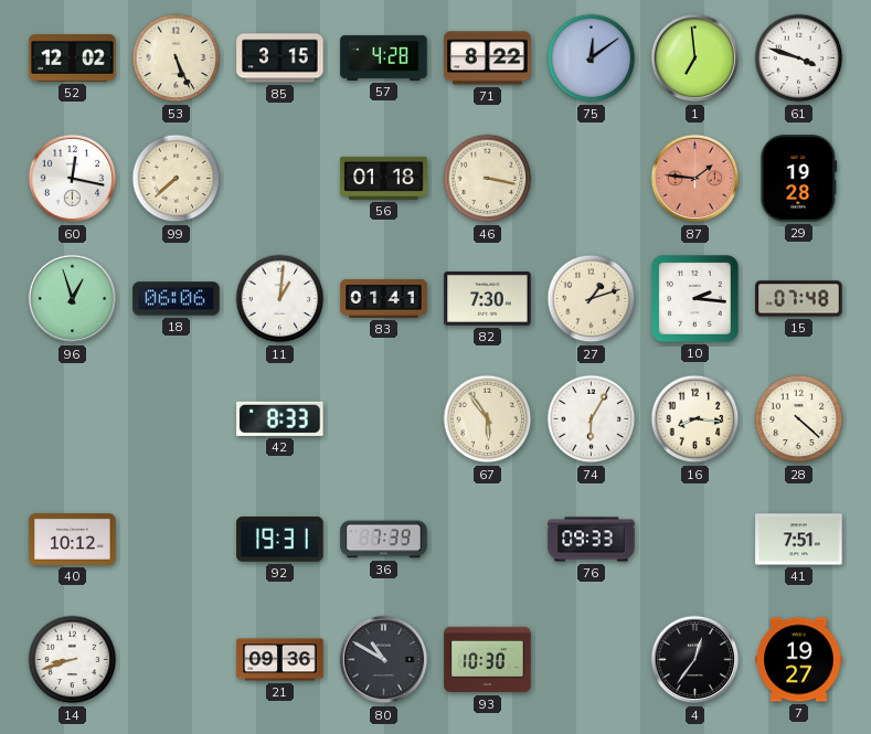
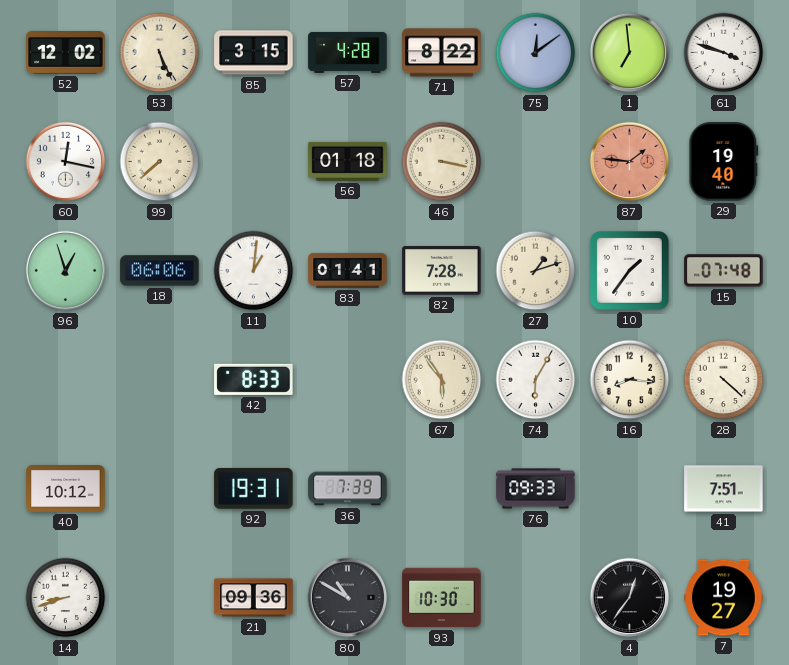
29: 19:28 -> 19:40
82: 7:30 -> 7:28
10: 2:16 -> 1:36
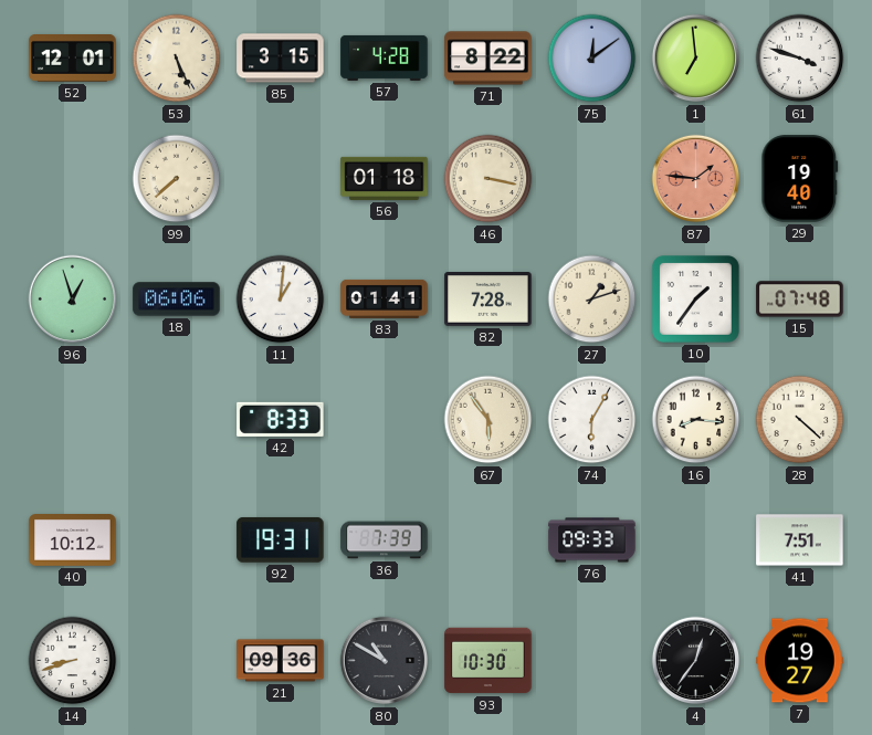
52: 12:02 -> 12:01
60: 12:17 -> none
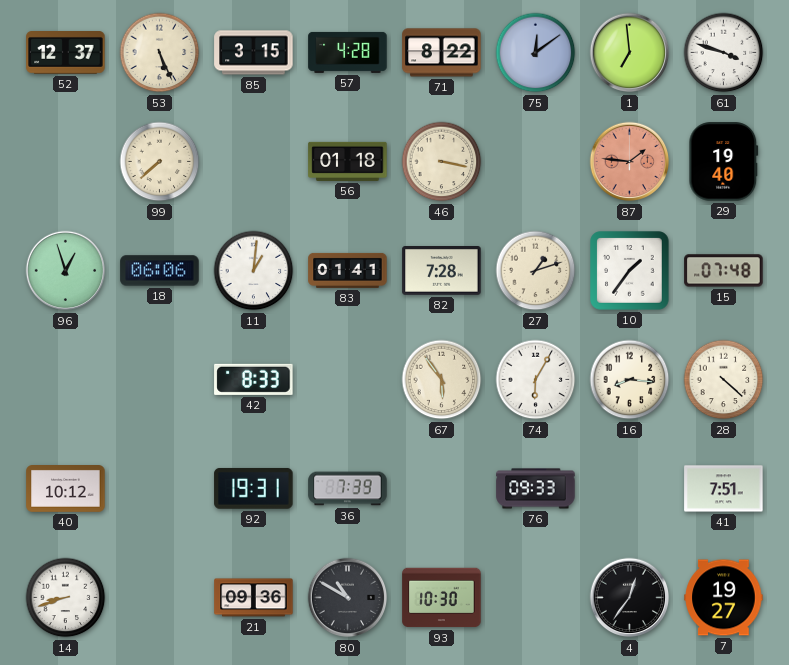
52: 12:01 -> 12:37
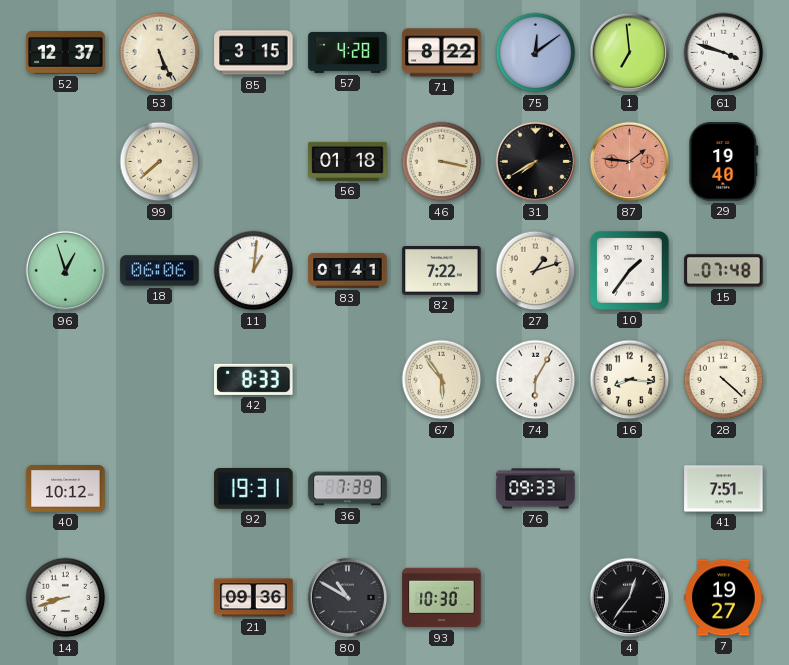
31: none -> 7:40
82: 7:28 -> 7:22
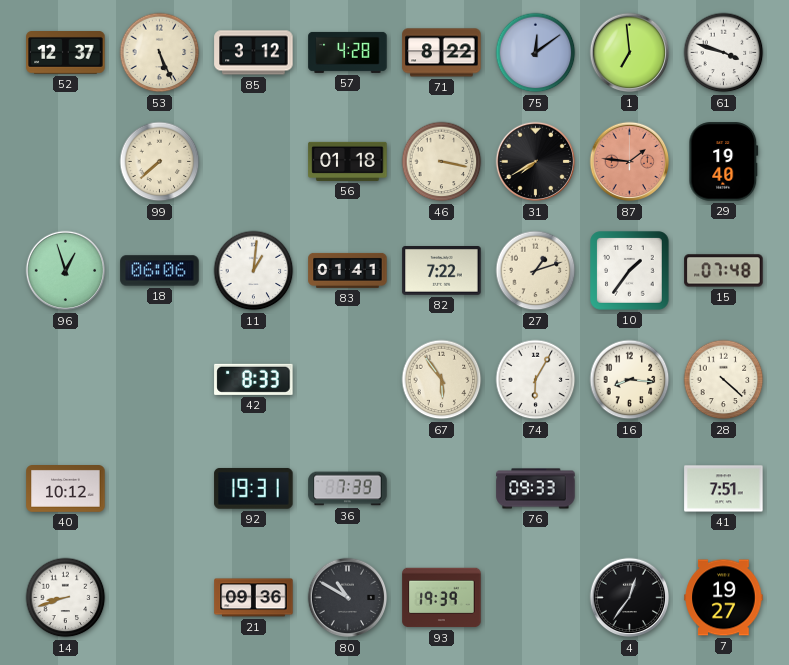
85: 3:15 -> 3:12
93: 10:30 -> 19:39
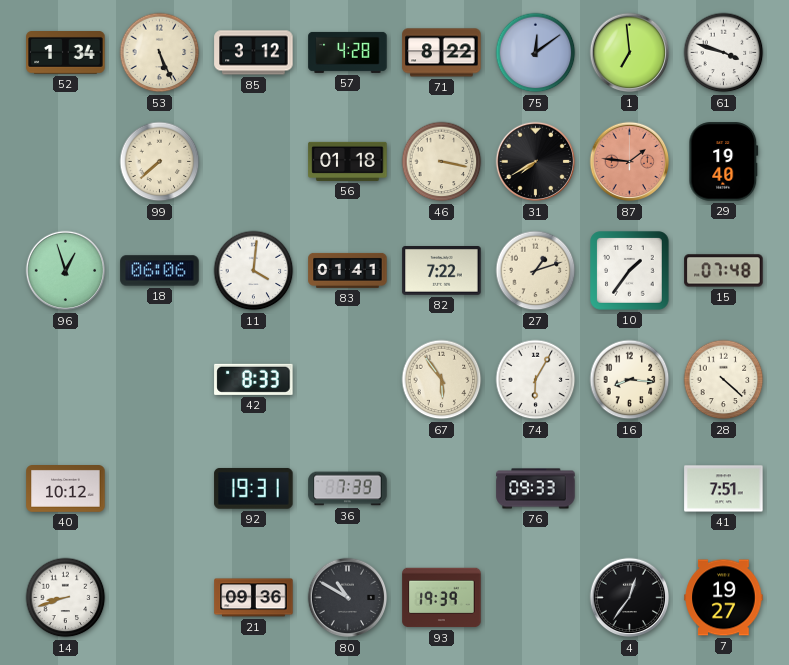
52: 12:37 -> 1:34
11: 1:01 -> 4:01
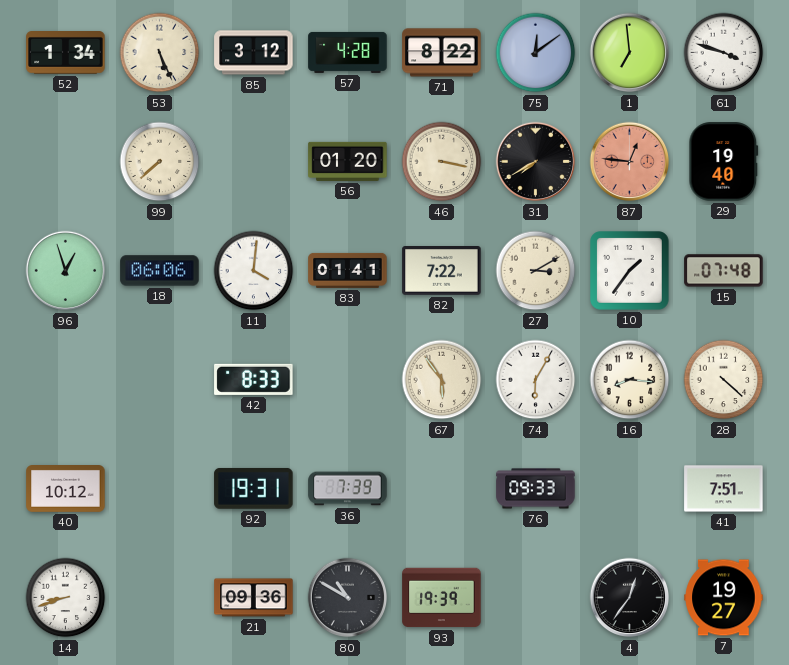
56: 01:18 -> 01:20
87: 1:46 -> 12:46
27: 1:12 -> 3:10
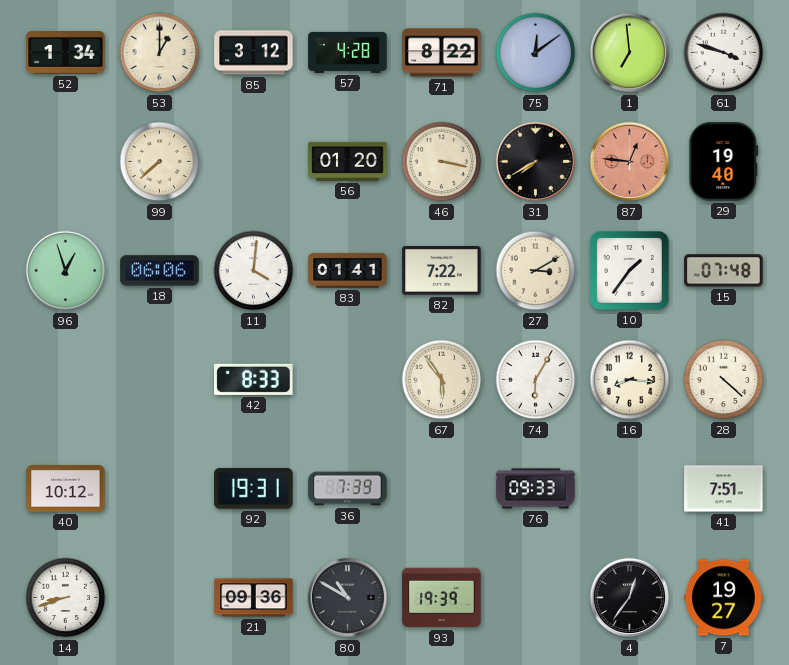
53: 5:26 -> 1:00
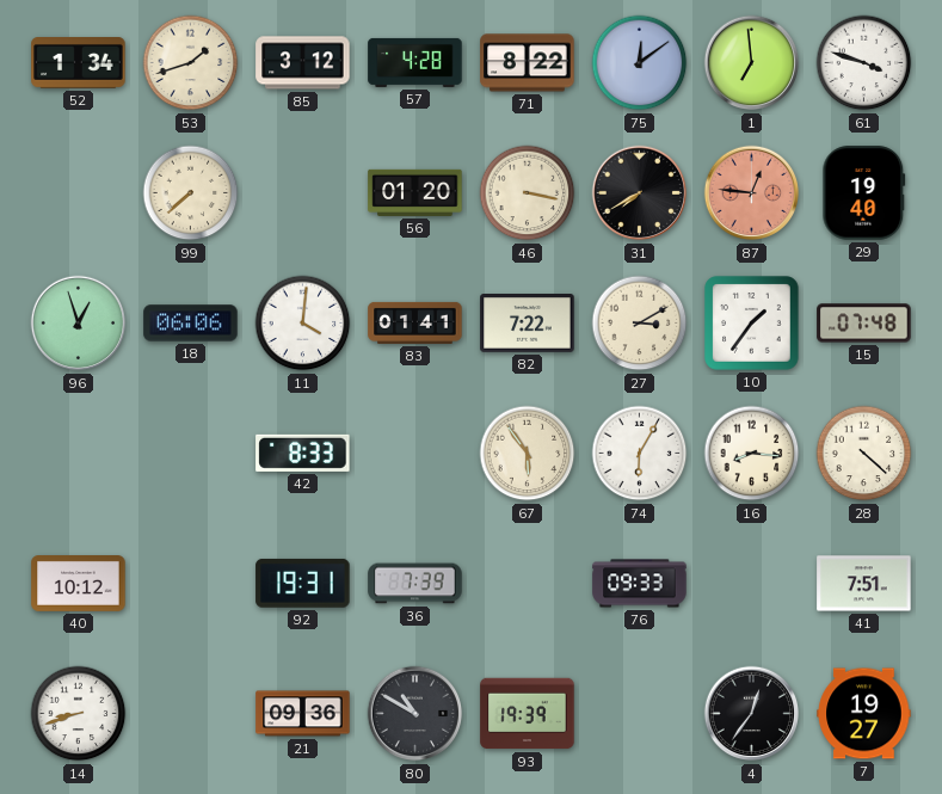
53: 1:00 -> 1:42
